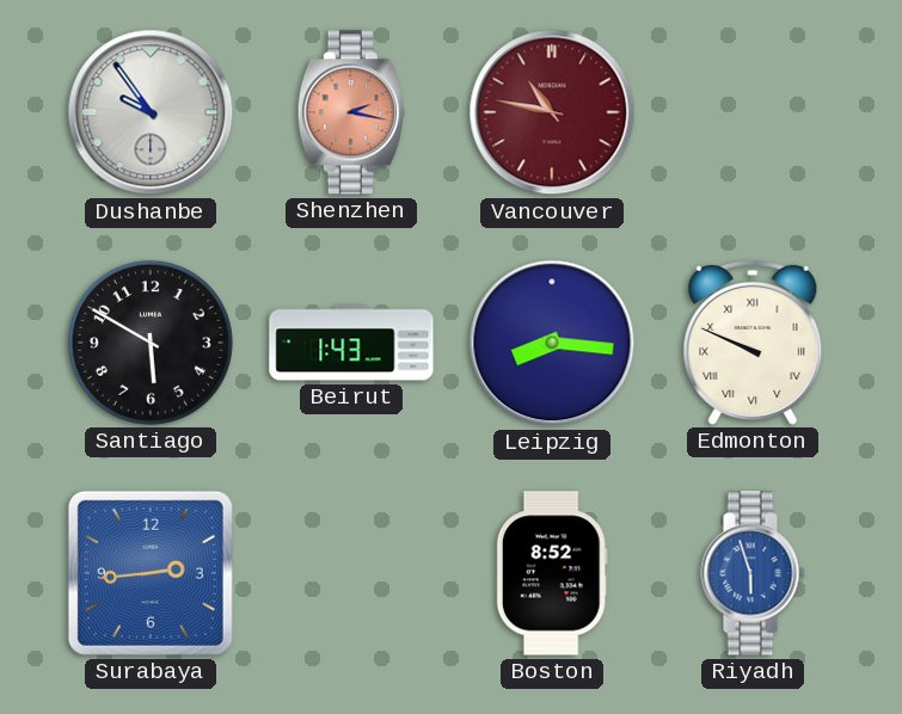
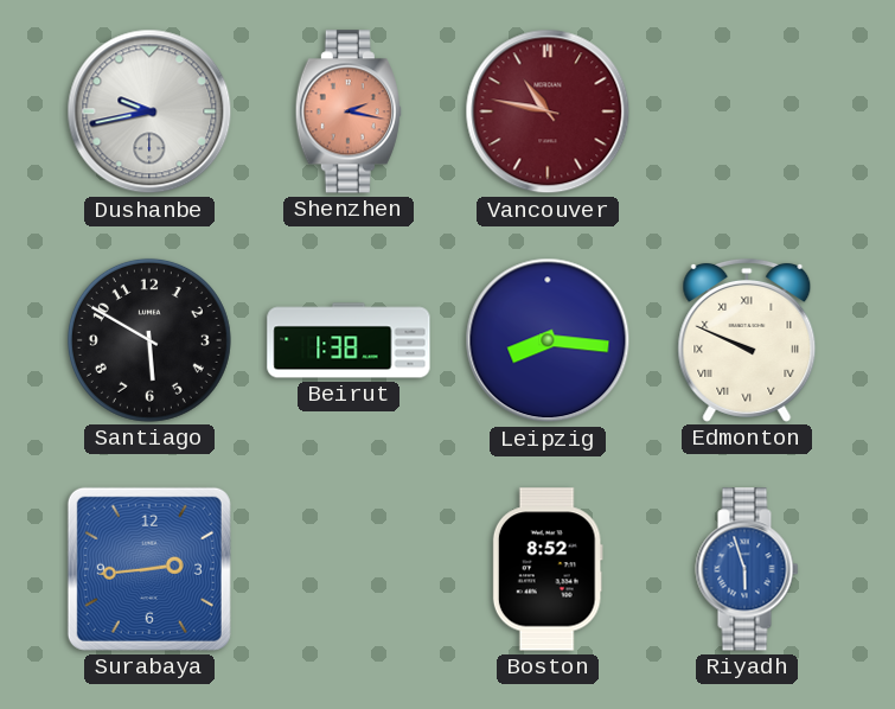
Dushanbe: 9:54 -> 9:43
Beirut: 1:43 -> 1:38
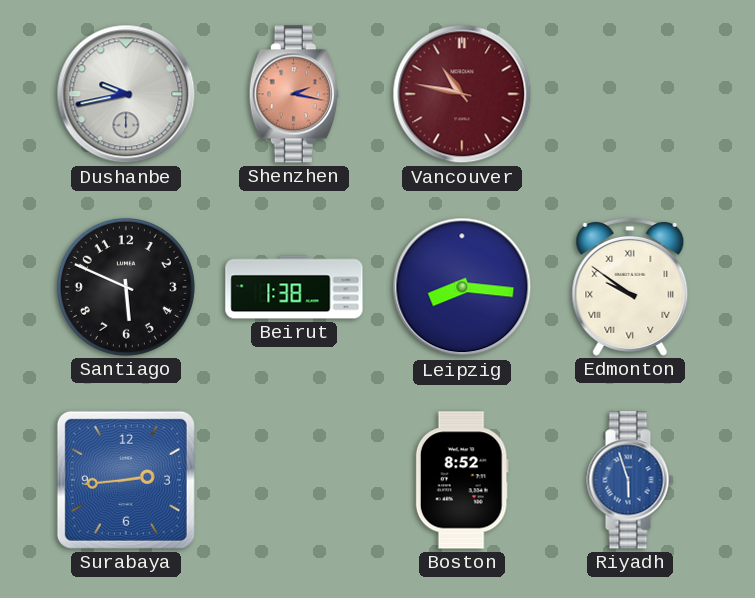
Santiago: 5:50 -> 5:49
Edmonton: 9:49 -> 9:51
